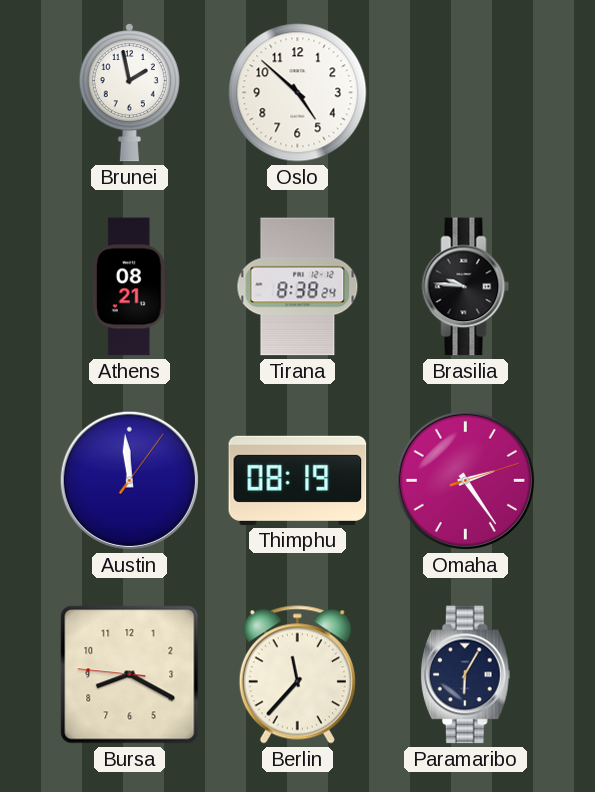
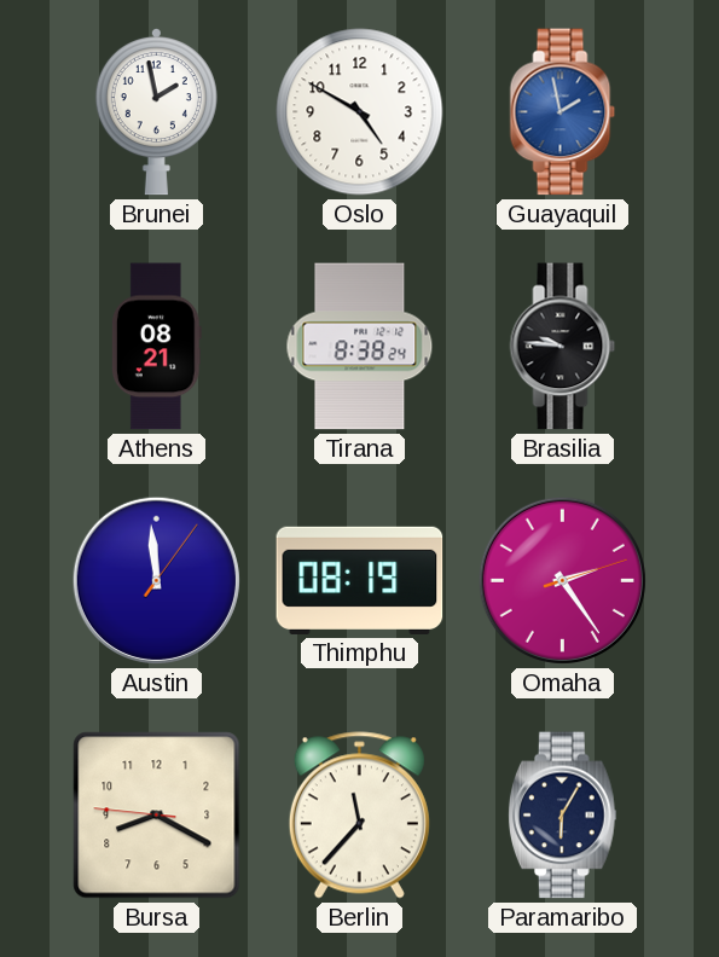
Oslo: 4:52 -> 4:50
Guayaquil: none -> 1:58
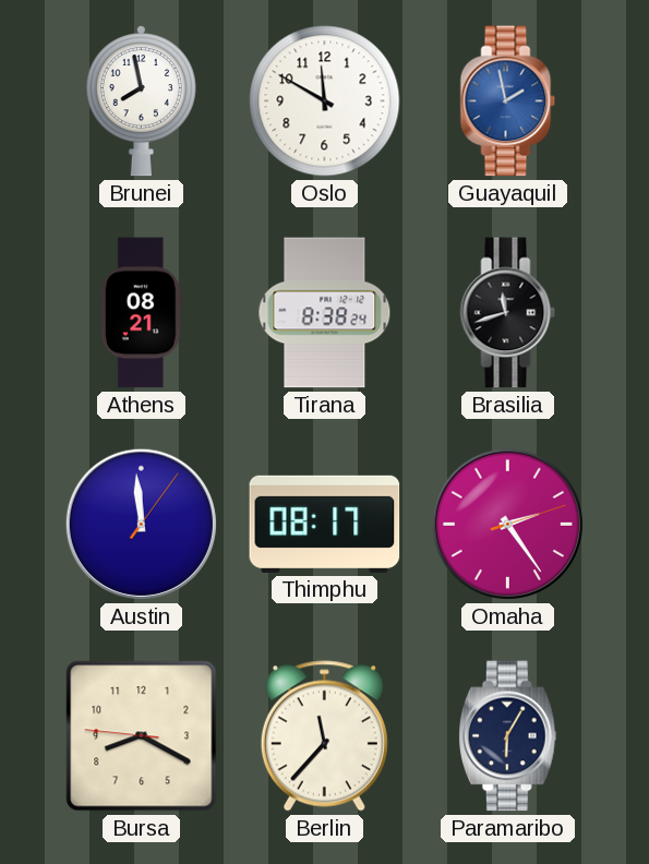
Brunei: 1:58 -> 7:58
Oslo: 4:50 -> 11:50
Brasilia: 9:46 -> 11:42
Thimphu: 08:19 -> 08:17
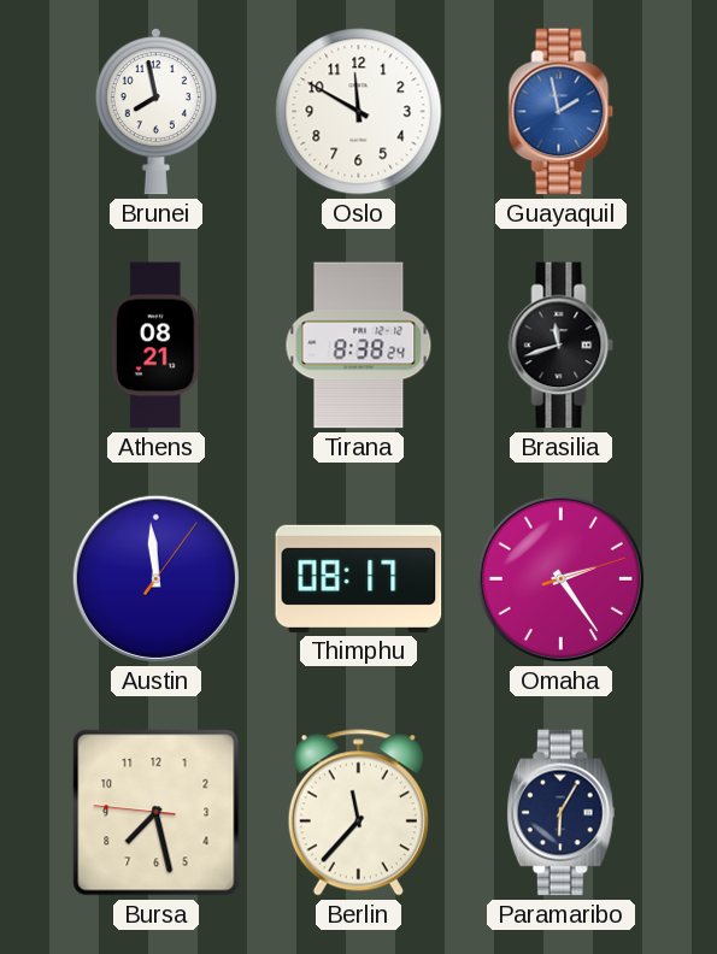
Bursa: 8:19 -> 7:27
